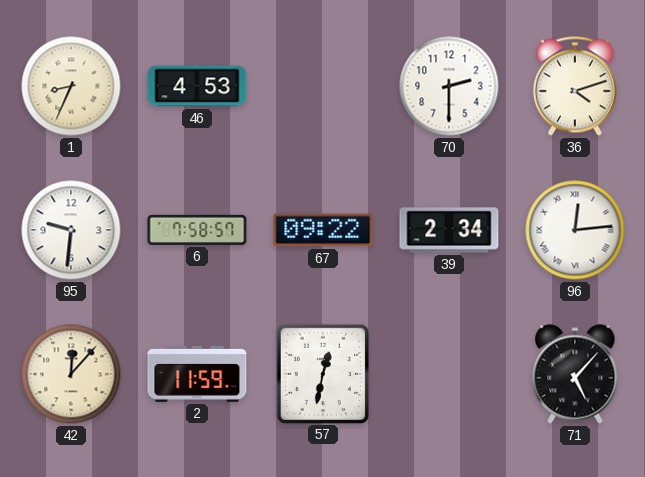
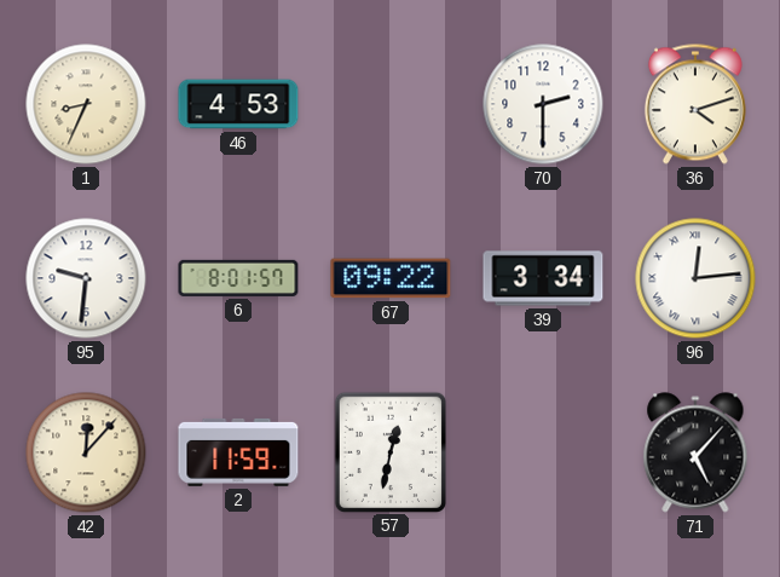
6: 7:58 -> 8:01
39: 2:34 -> 3:34
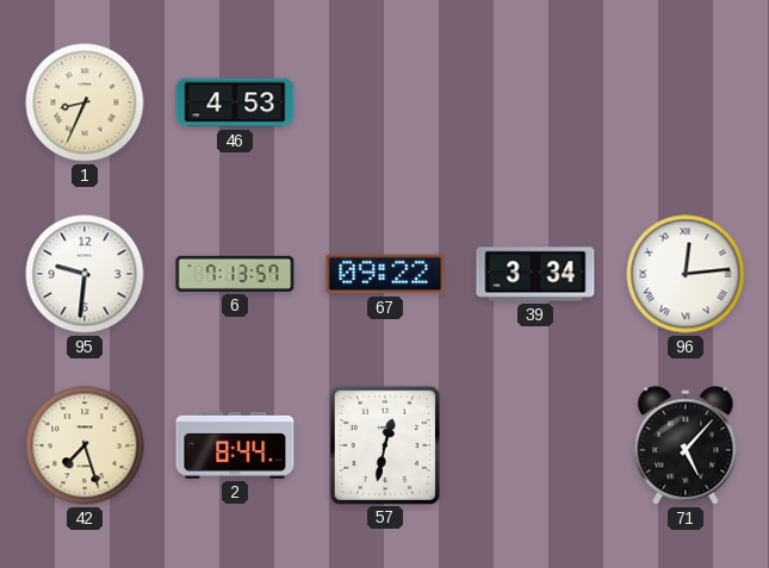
70: 2:30 -> none
36: 4:12 -> none
6: 8:01 -> 7:13
42: 12:07 -> 7:27
2: 11:59 -> 8:44
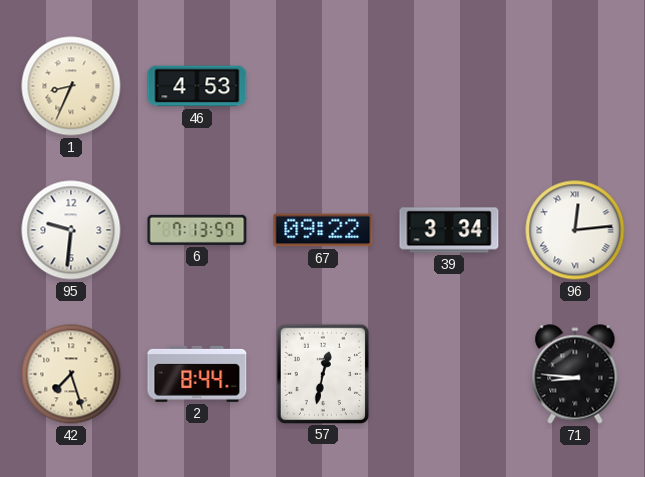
71: 5:07 -> 8:46
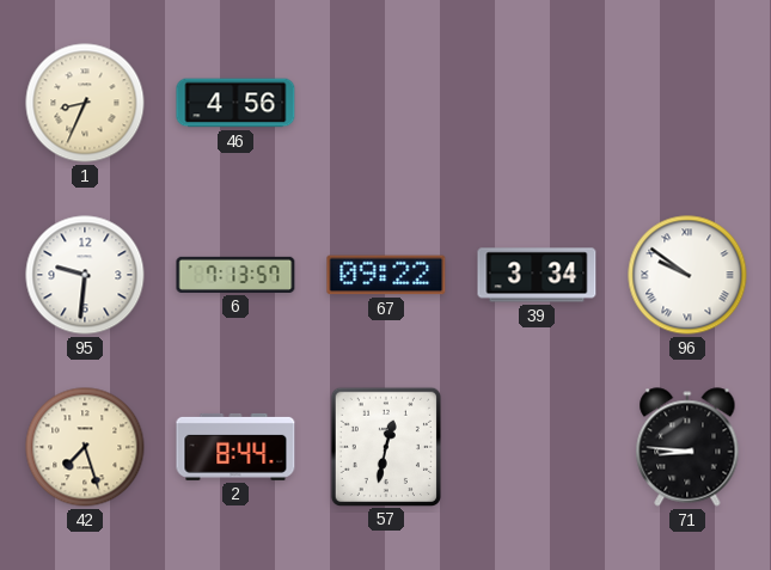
46: 4:53 -> 4:56
96: 12:14 -> 9:51
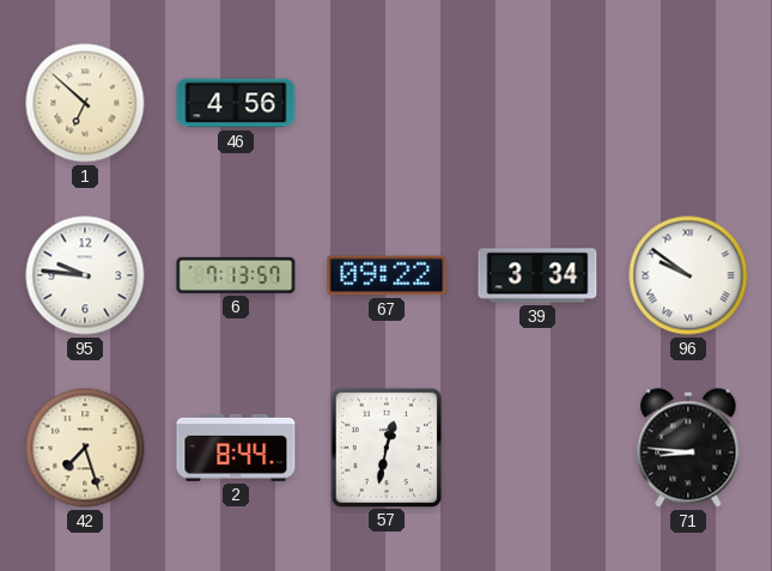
1: 8:34 -> 6:52
95: 9:31 -> 9:46
